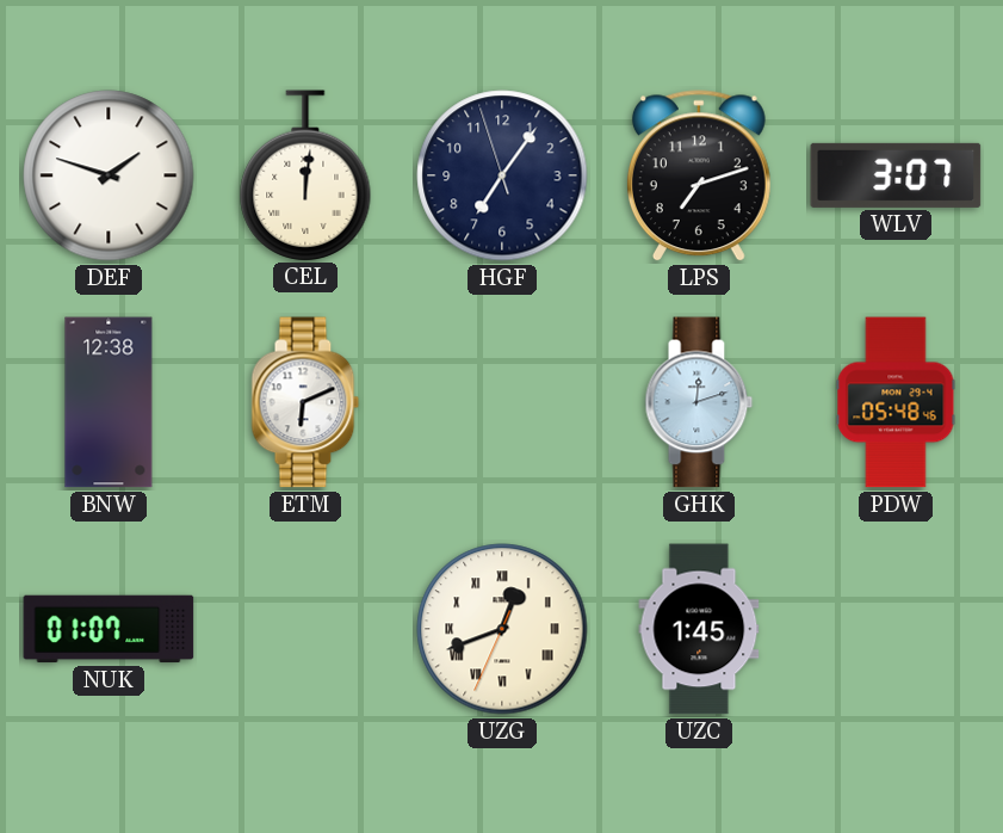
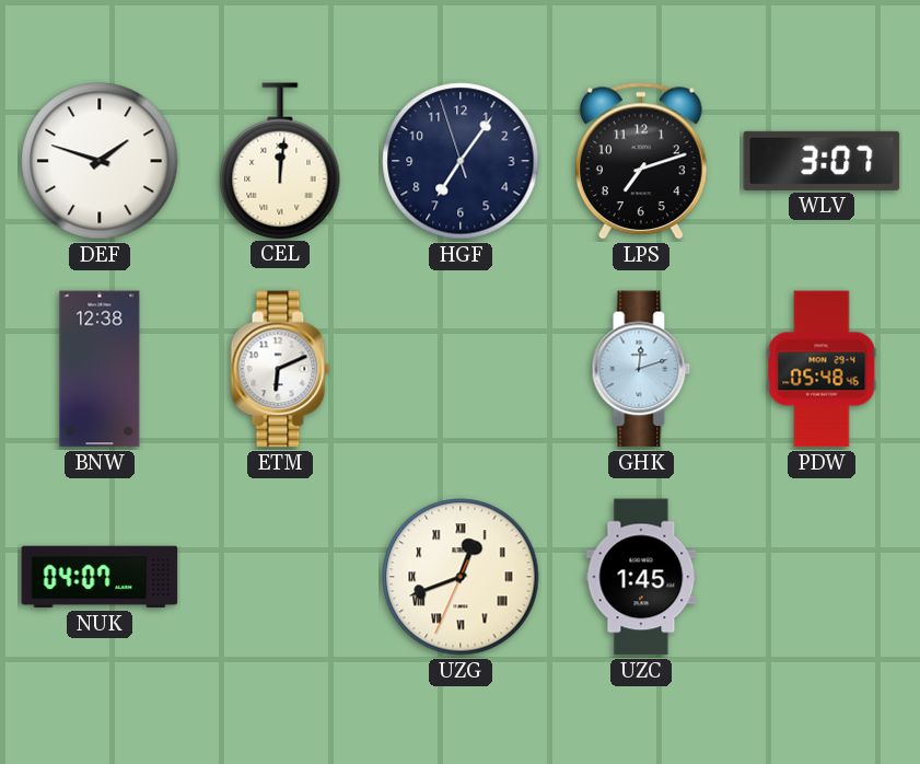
NUK: 01:07 -> 04:07
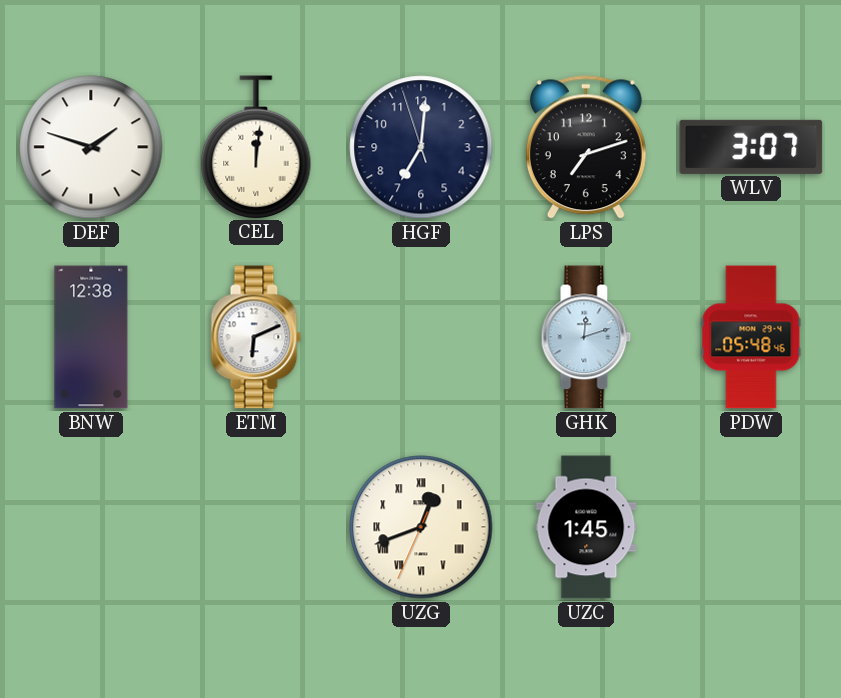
HGF: 7:05 -> 7:00
NUK: 04:07 -> none
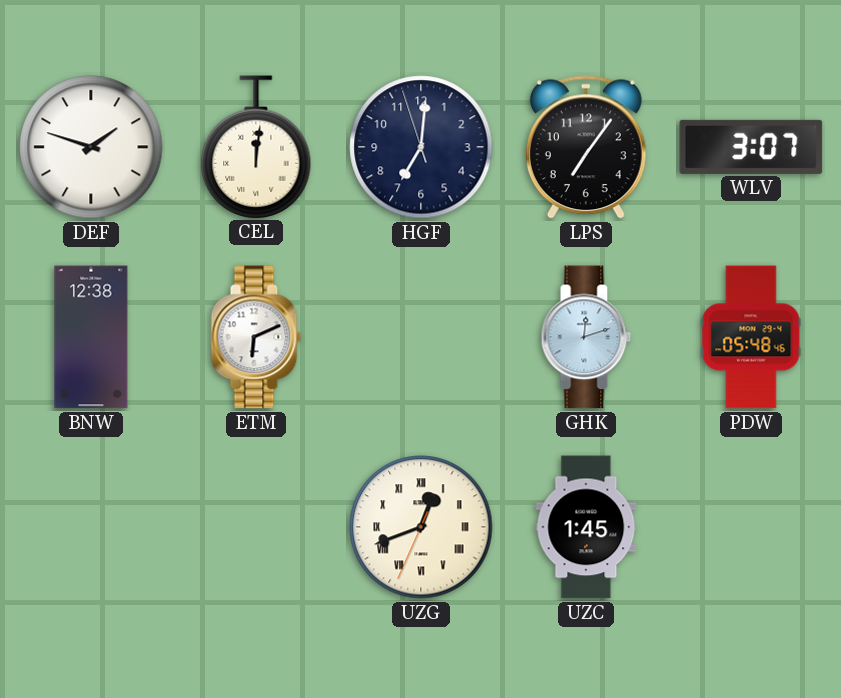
LPS: 7:12 -> 7:06
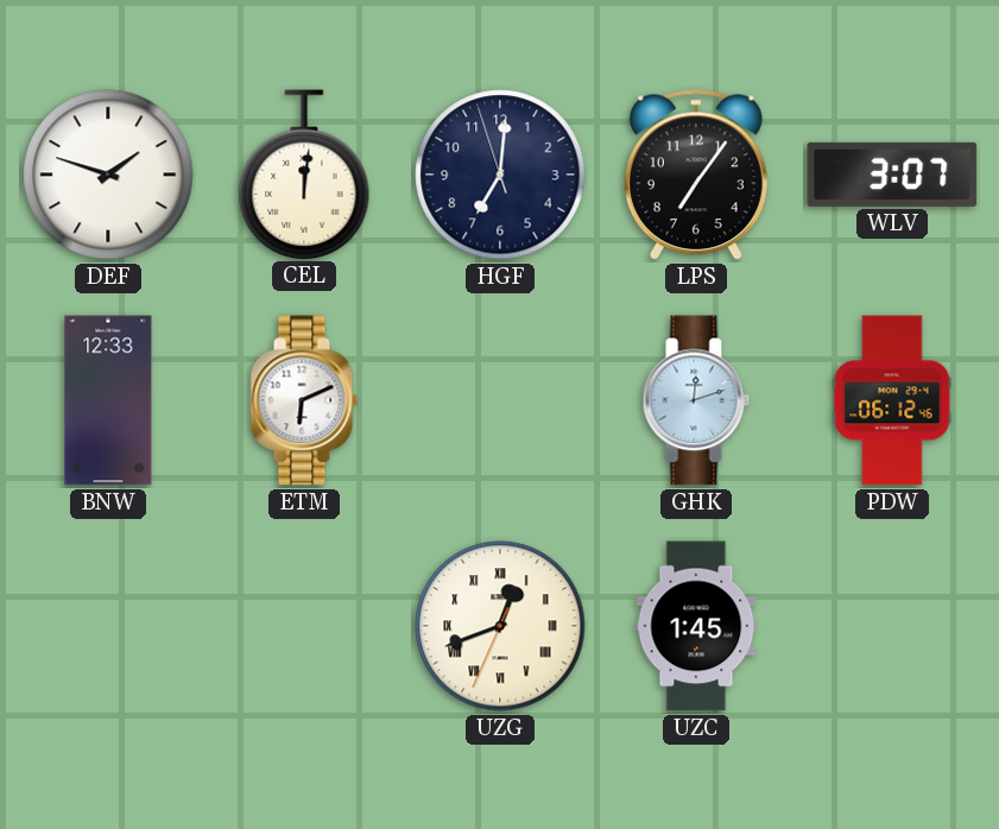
BNW: 12:38 -> 12:33
PDW: 05:48 -> 06:12
